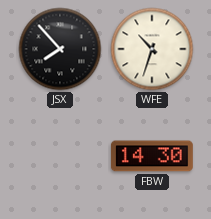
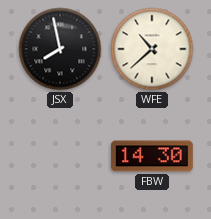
JSX: 7:53 -> 7:58
WFE: 10:33 -> 10:38
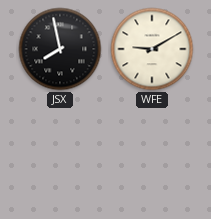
WFE: 10:38 -> 9:10
FBW: 14:30 -> none
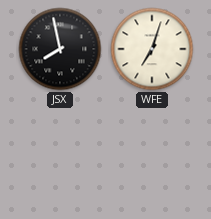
WFE: 9:10 -> 7:03
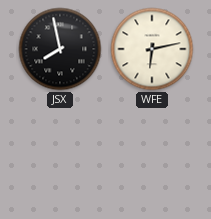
WFE: 7:03 -> 6:13
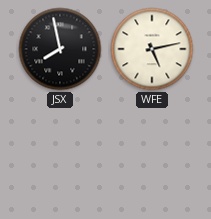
WFE: 6:13 -> 5:13
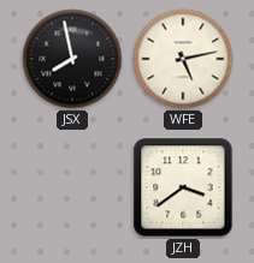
JZH: none -> 3:39
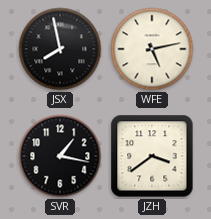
SVR: none -> 1:17
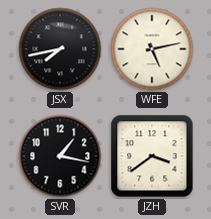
JSX: 7:58 -> 7:43
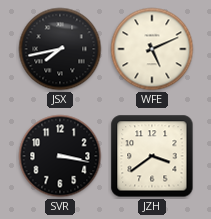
WFE: 5:13 -> 5:11
SVR: 1:17 -> 3:17
